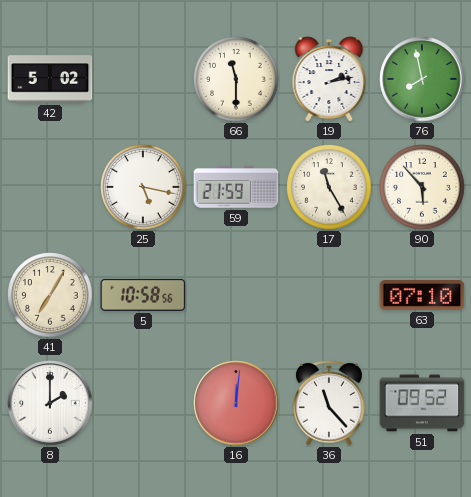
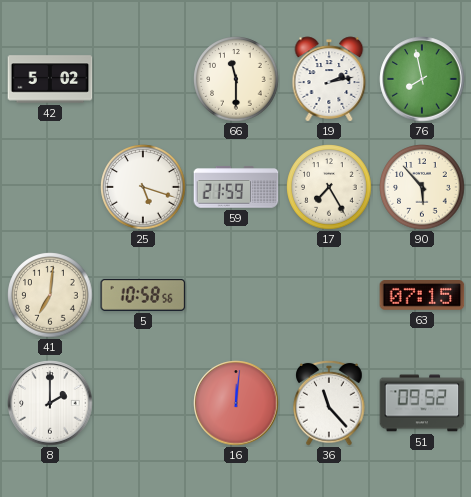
25: 5:17 -> 5:18
17: 11:25 -> 7:25
41: 7:05 -> 7:01
63: 07:10 -> 07:15
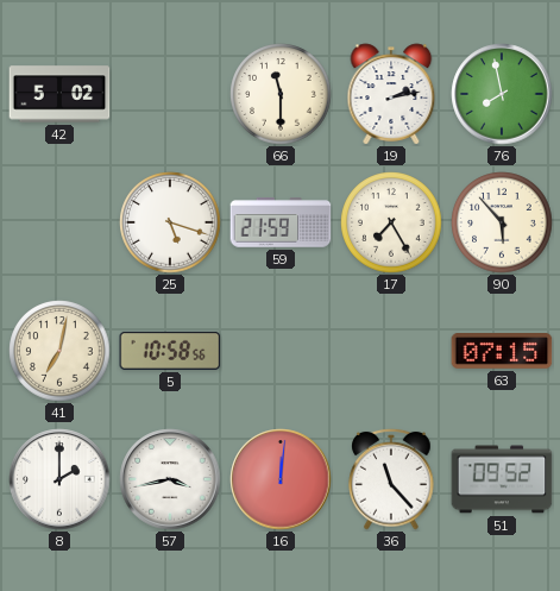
41: 7:01 -> 7:02
57: none -> 3:43
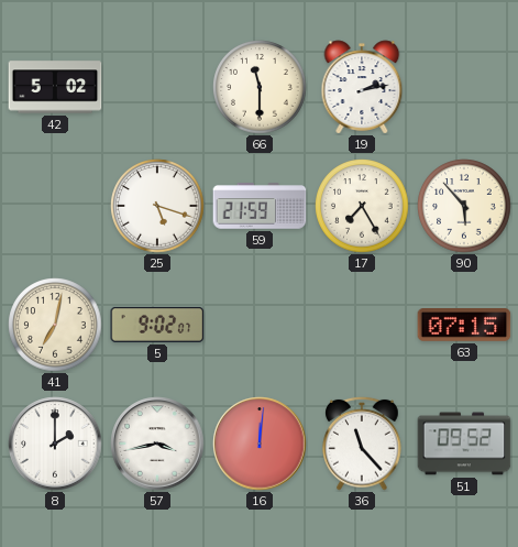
76: 7:58 -> none
5: 10:58 -> 9:02
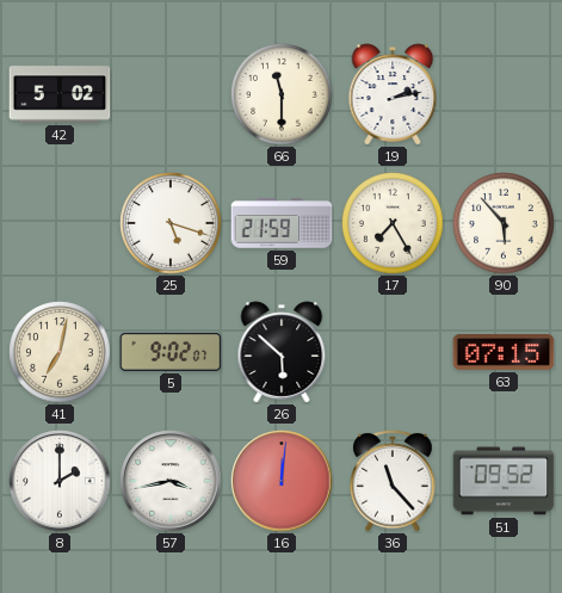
26: none -> 5:52
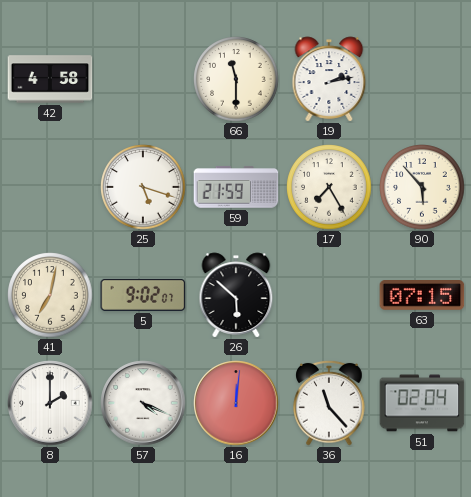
42: 5:02 -> 4:58
57: 3:43 -> 4:19
51: 09:52 -> 02:04
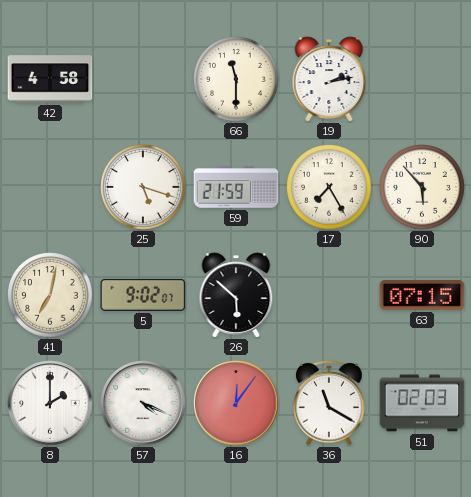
16: 12:01 -> 12:06
36: 11:23 -> 11:20
51: 02:04 -> 02:03
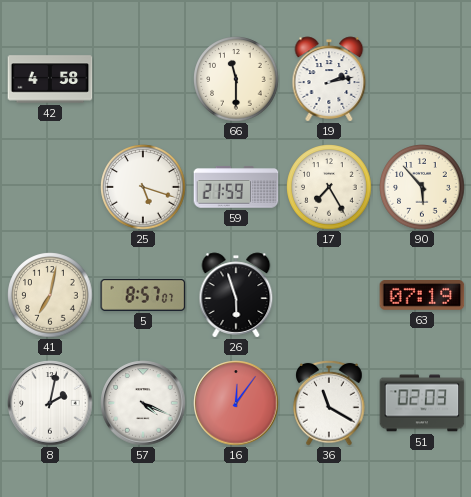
5: 9:02 -> 8:57
26: 5:52 -> 5:57
63: 07:15 -> 07:19
8: 2:00 -> 2:02
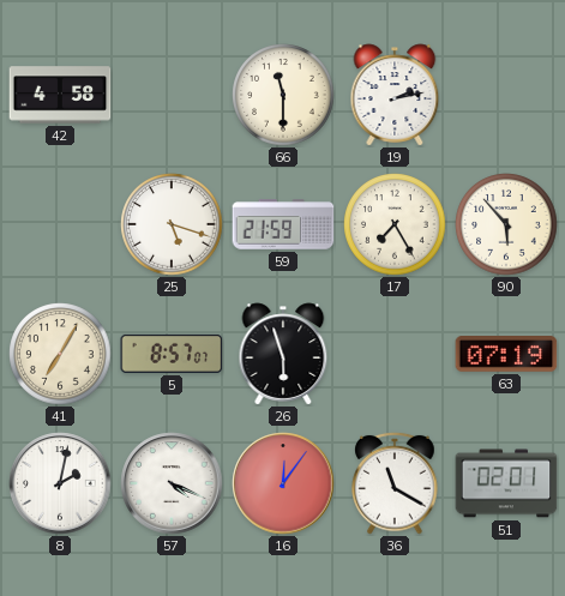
41: 7:02 -> 7:05
51: 02:03 -> 02:01
